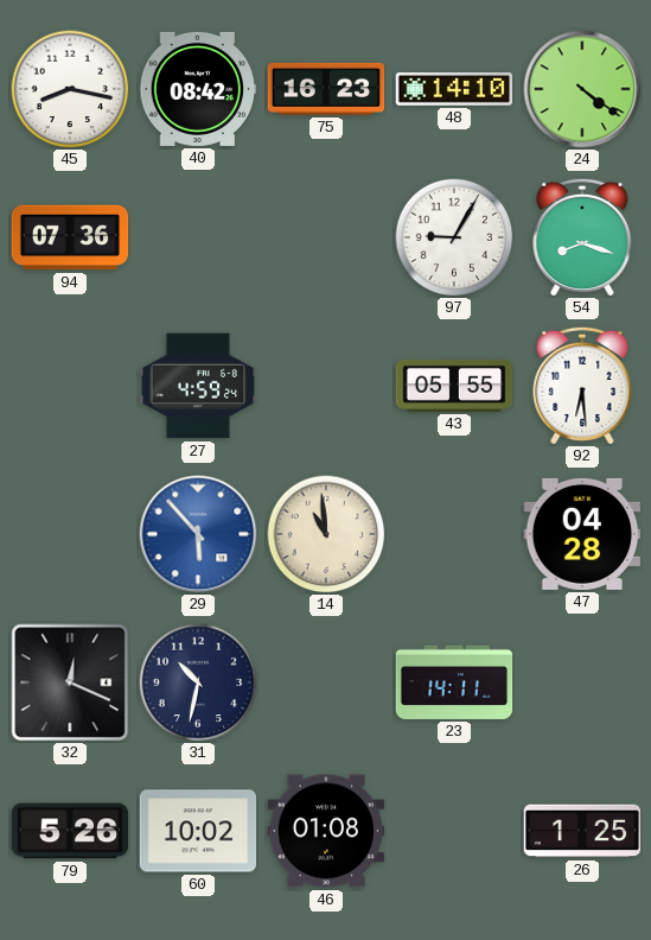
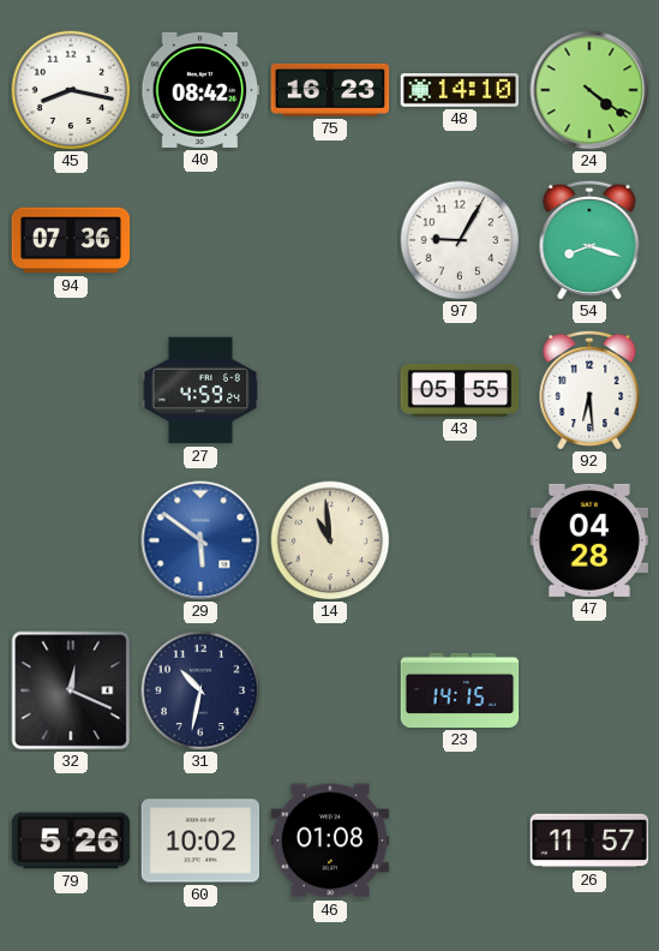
29: 5:53 -> 5:51
23: 14:11 -> 14:15
26: 1:25 -> 11:57
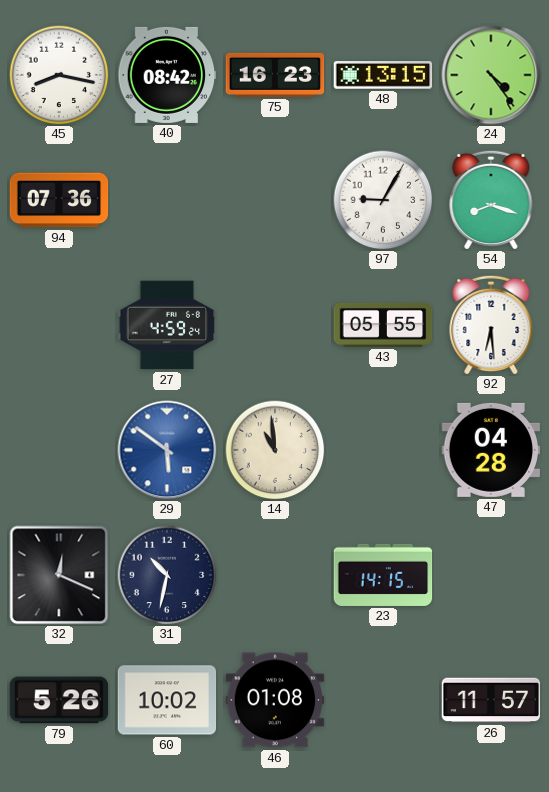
48: 14:10 -> 13:15
24: 4:21 -> 4:24
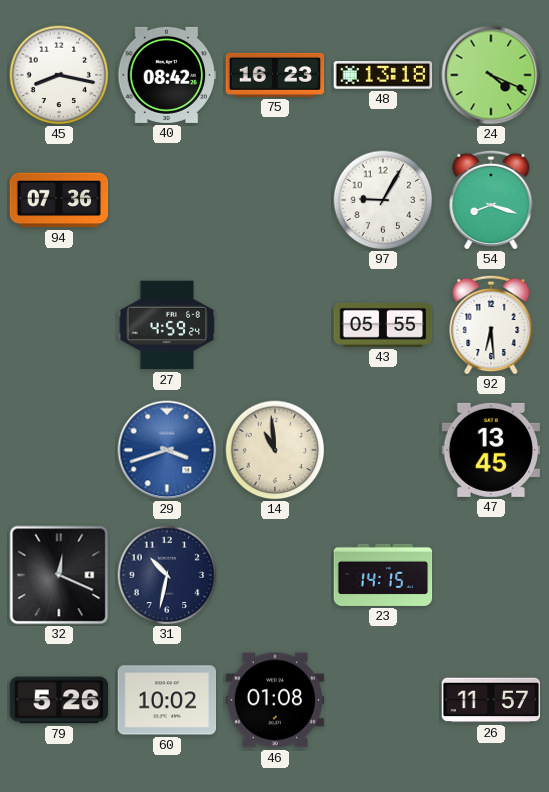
48: 13:15 -> 13:18
24: 4:24 -> 4:19
29: 5:51 -> 3:42
47: 04:28 -> 13:45
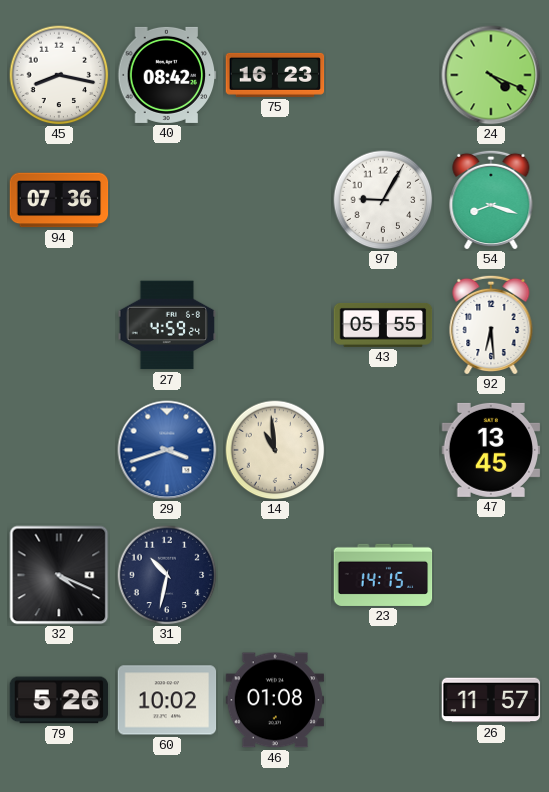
48: 13:18 -> none
32: 12:19 -> 4:19
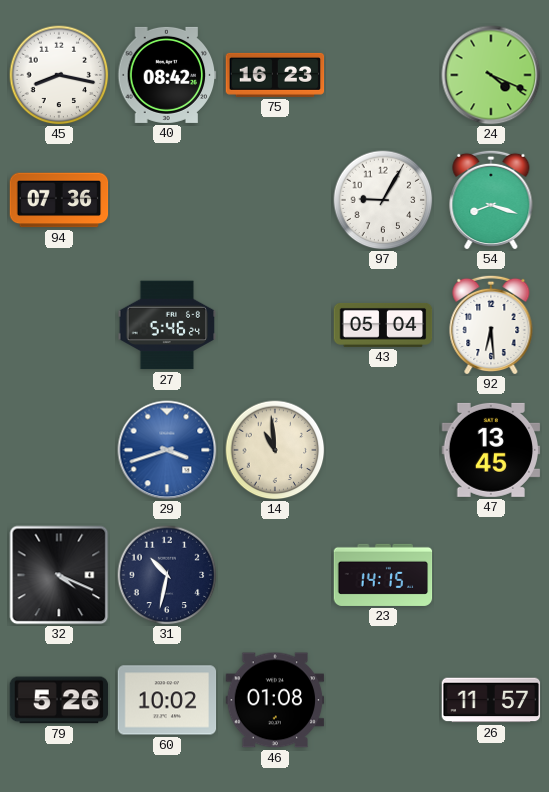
27: 4:59 -> 5:46
43: 05:55 -> 05:04
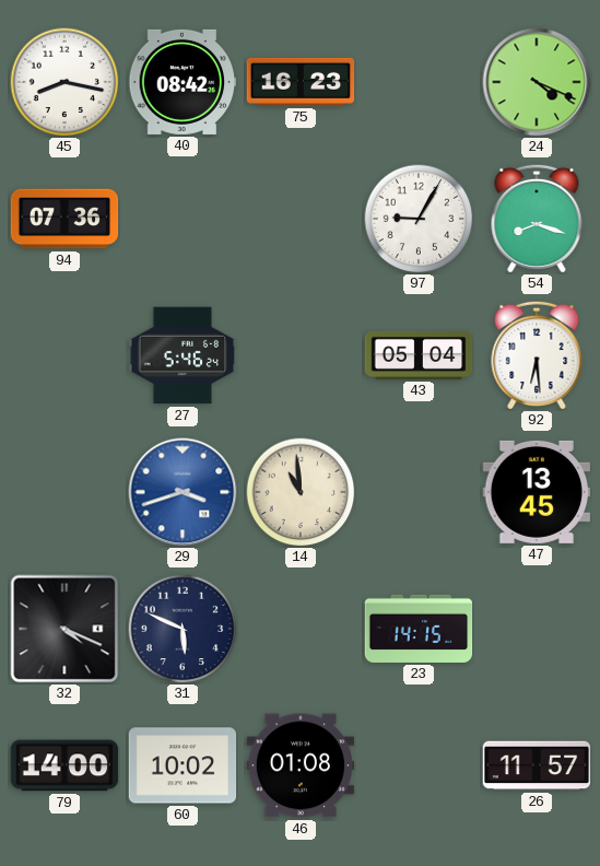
31: 10:32 -> 5:49
79: 5:26 -> 14:00
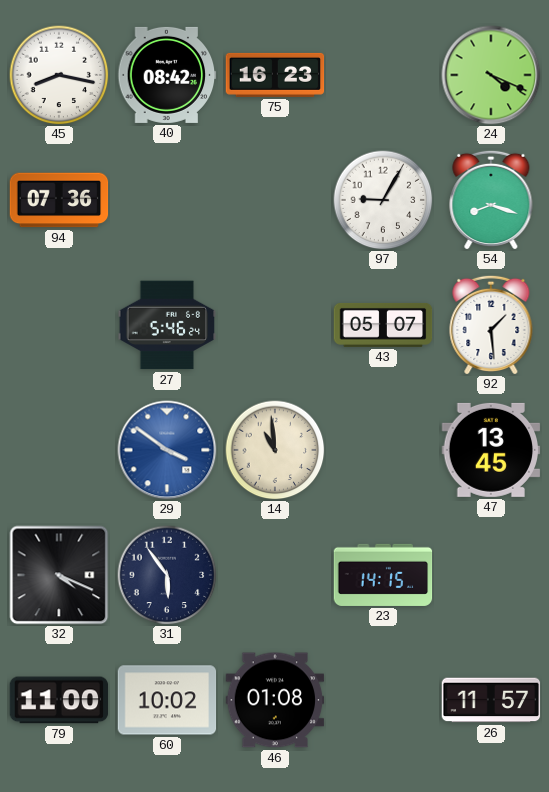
43: 05:04 -> 05:07
92: 6:29 -> 1:29
29: 3:42 -> 3:51
31: 5:49 -> 5:54
79: 14:00 -> 11:00
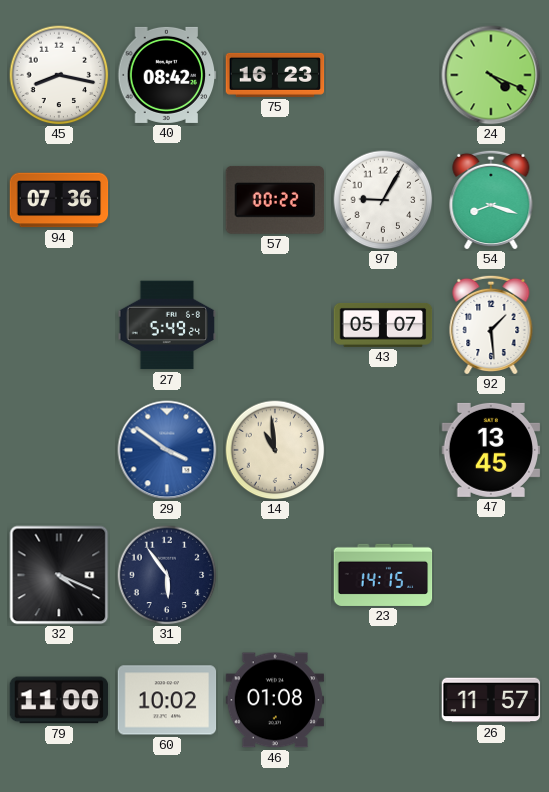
57: none -> 00:22
27: 5:46 -> 5:49
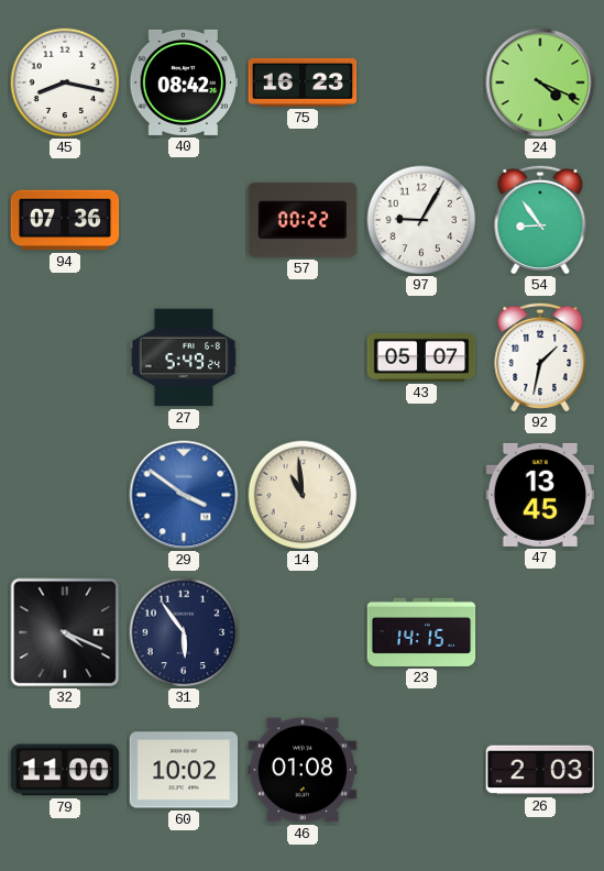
54: 8:18 -> 8:54
92: 1:29 -> 1:32
26: 11:57 -> 2:03
